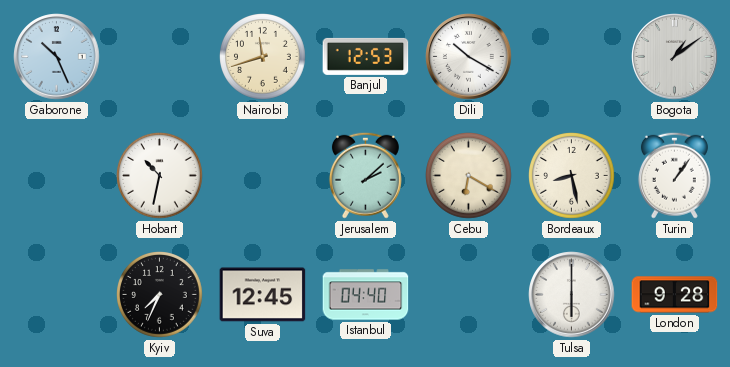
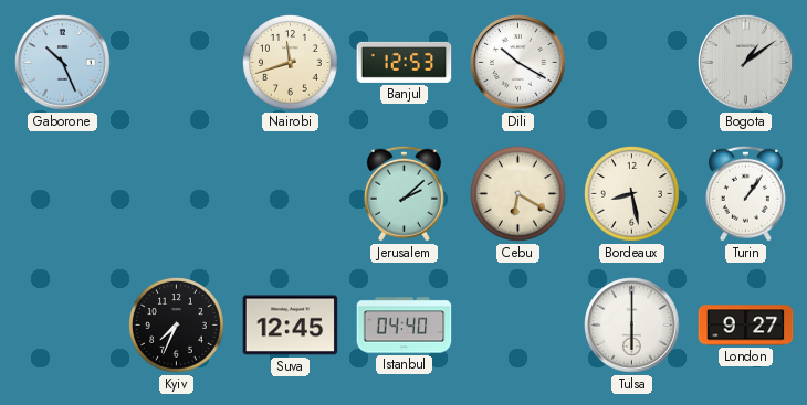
Hobart: 10:32 -> none
London: 9:28 -> 9:27
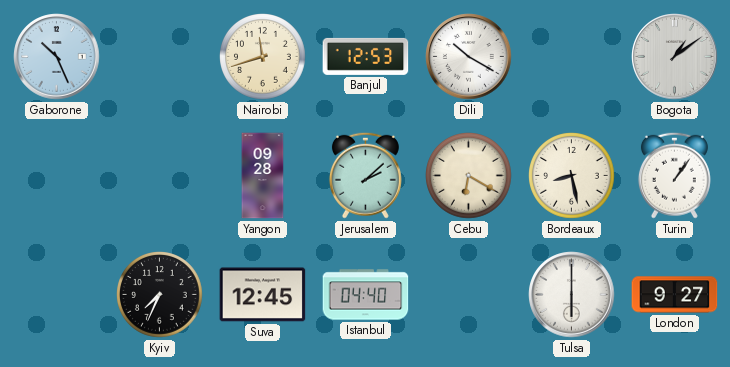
Yangon: none -> 09:28
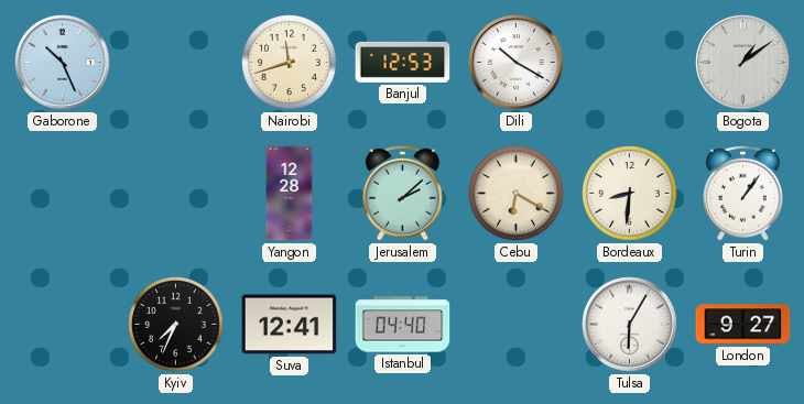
Yangon: 09:28 -> 12:28
Bordeaux: 8:28 -> 8:31
Suva: 12:45 -> 12:41
Tulsa: 6:00 -> 6:05
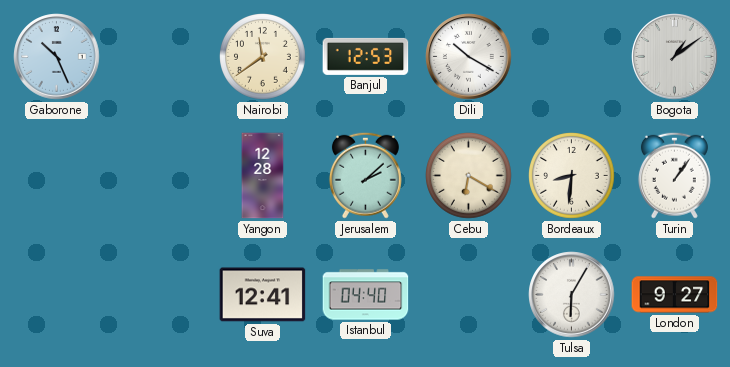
Nairobi: 11:42 -> 11:39
Kyiv: 7:34 -> none
